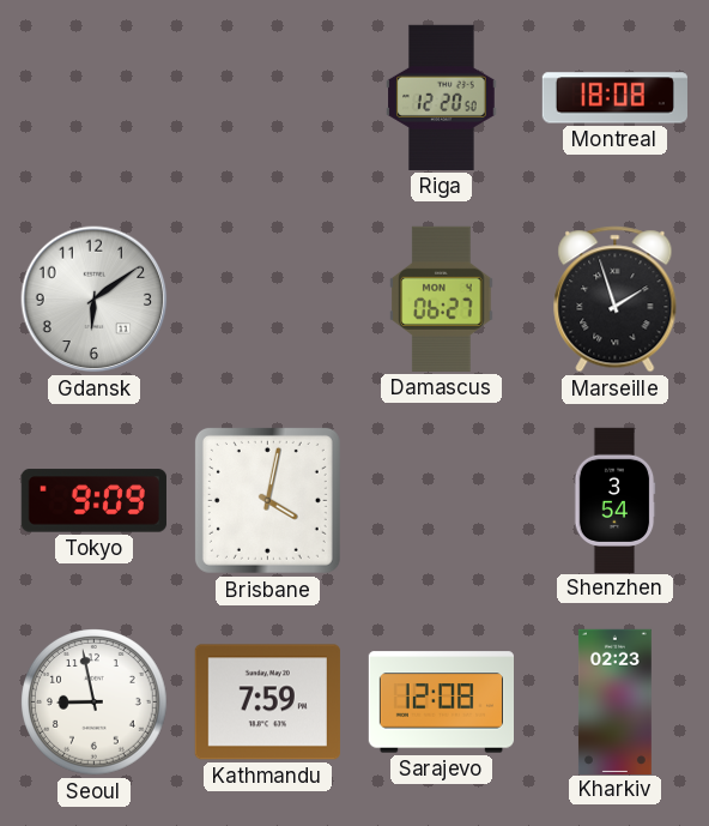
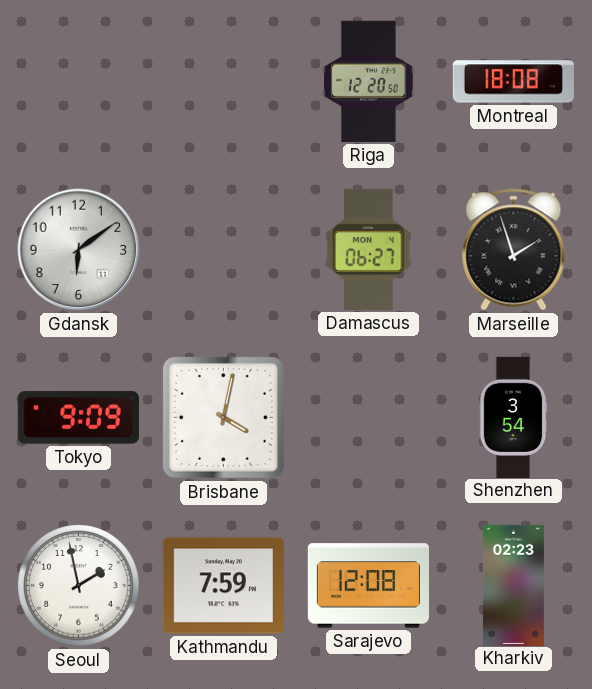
Seoul: 8:58 -> 1:58
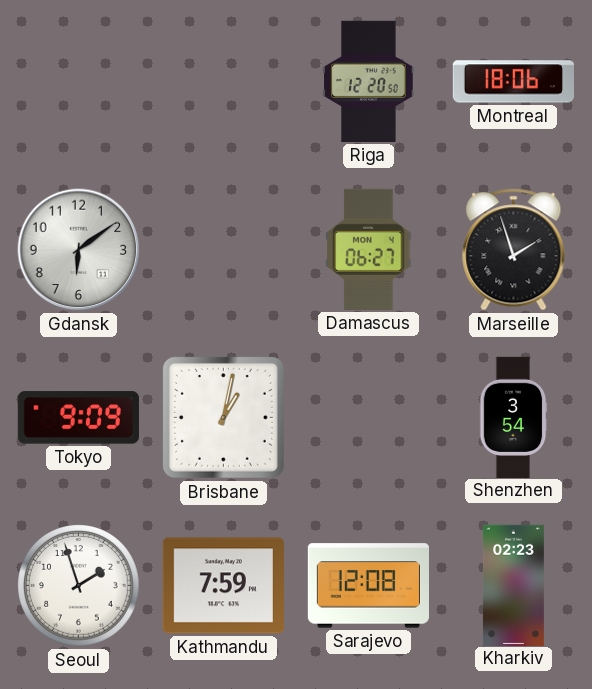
Montreal: 18:08 -> 18:06
Brisbane: 4:02 -> 1:02
Seoul: 1:58 -> 1:57
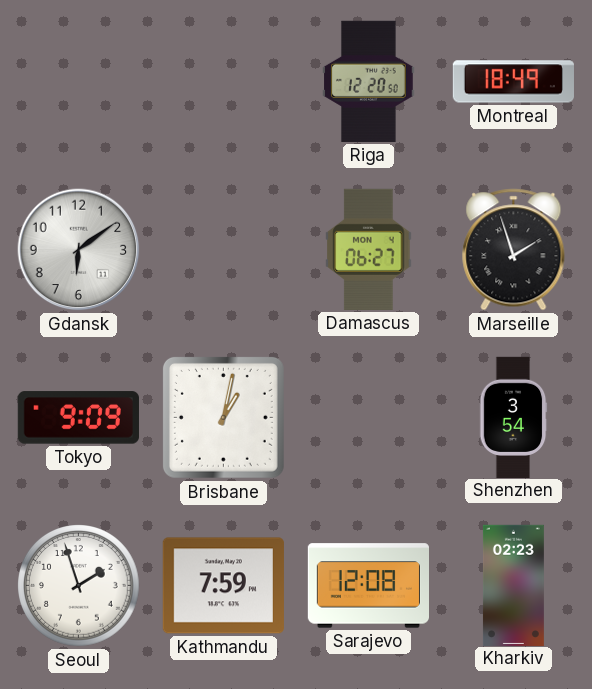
Montreal: 18:06 -> 18:49
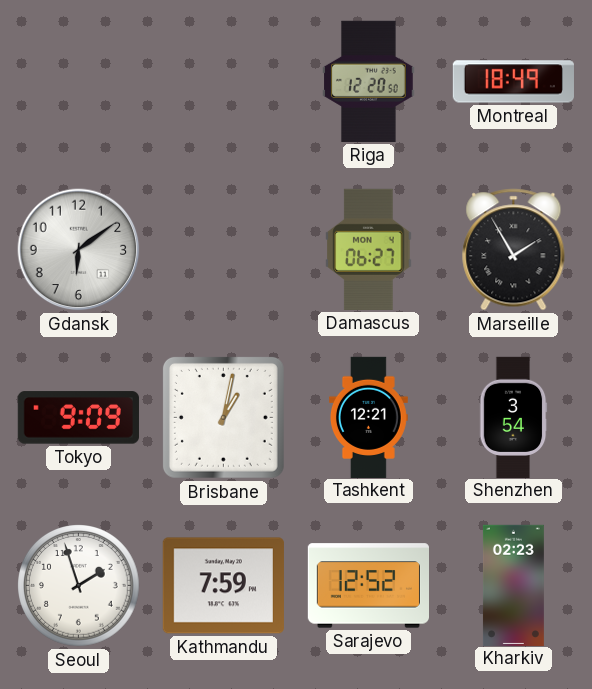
Marseille: 1:57 -> 1:55
Tashkent: none -> 12:21
Sarajevo: 12:08 -> 12:52
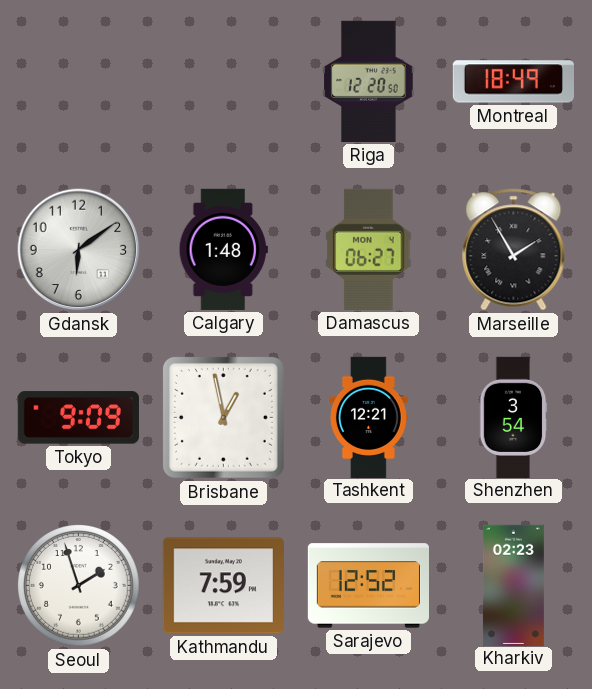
Calgary: none -> 1:48
Brisbane: 1:02 -> 12:58
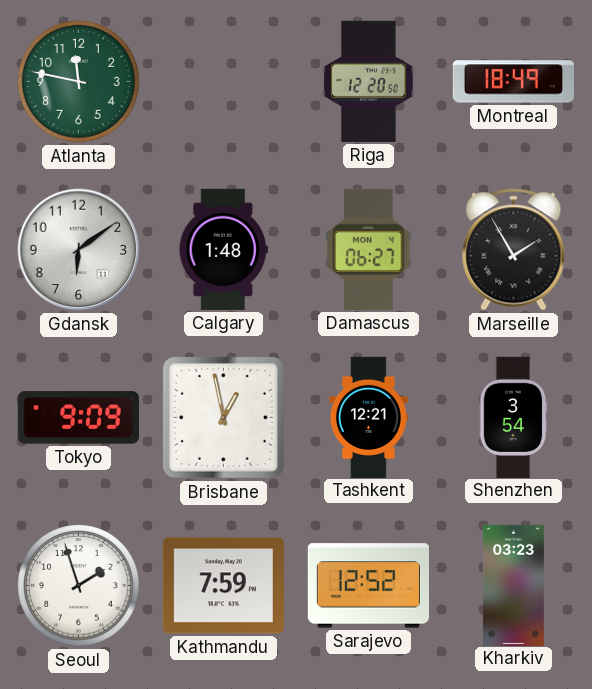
Atlanta: none -> 11:47
Kharkiv: 02:23 -> 03:23
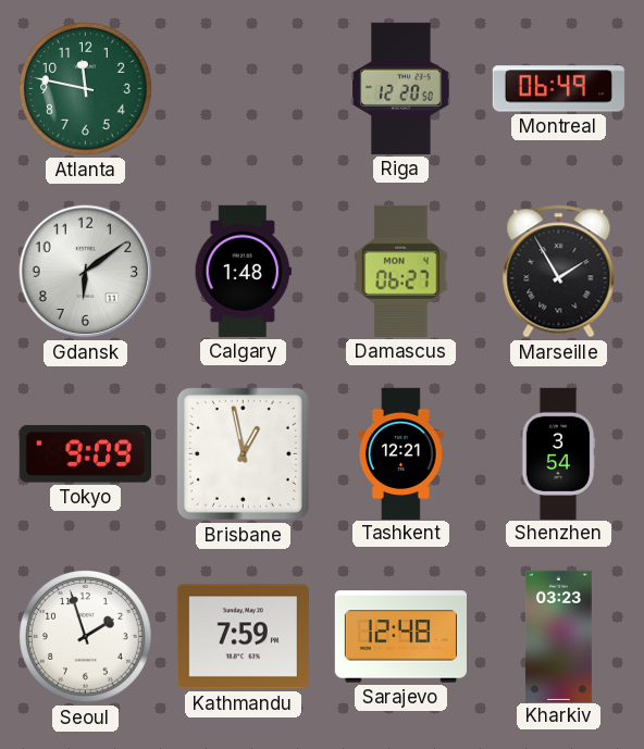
Montreal: 18:49 -> 06:49
Sarajevo: 12:52 -> 12:48
